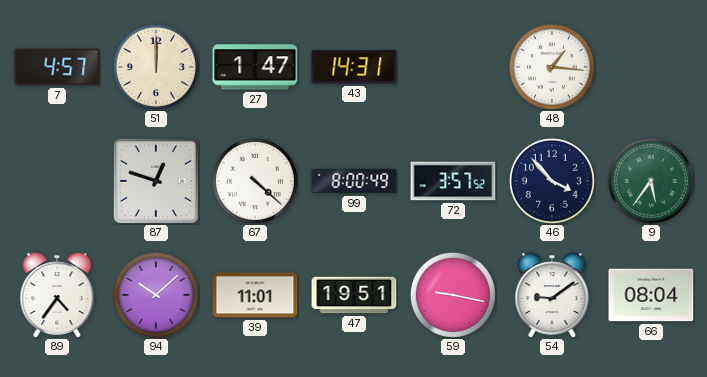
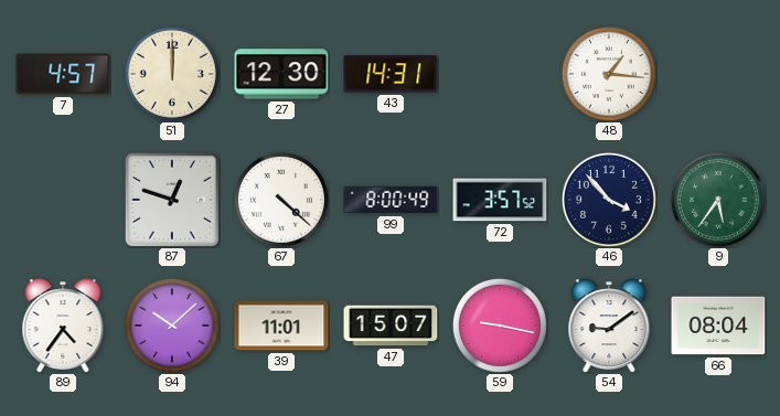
27: 1:47 -> 12:30
47: 19:51 -> 15:07
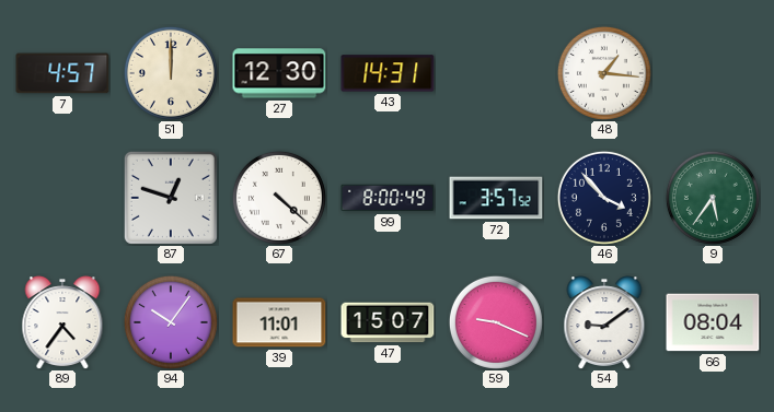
94: 10:08 -> 10:06
59: 9:17 -> 9:19
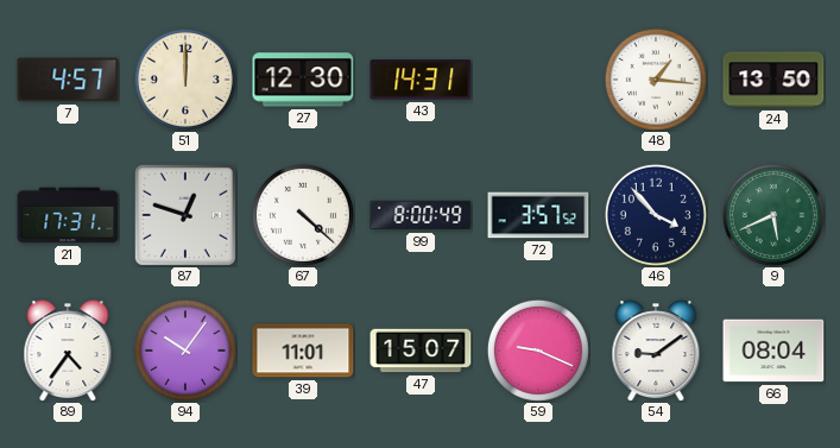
24: none -> 13:50
21: none -> 17:31
9: 5:36 -> 5:41
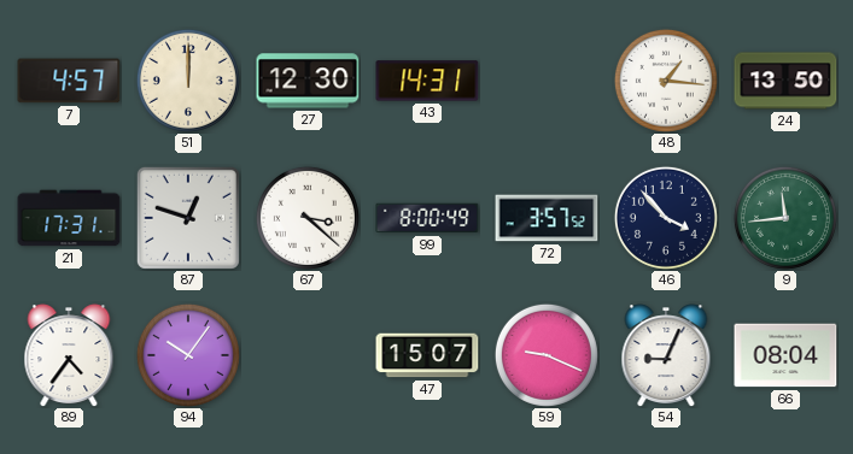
67: 4:22 -> 3:22
9: 5:41 -> 11:44
39: 11:01 -> none
54: 9:09 -> 9:04
